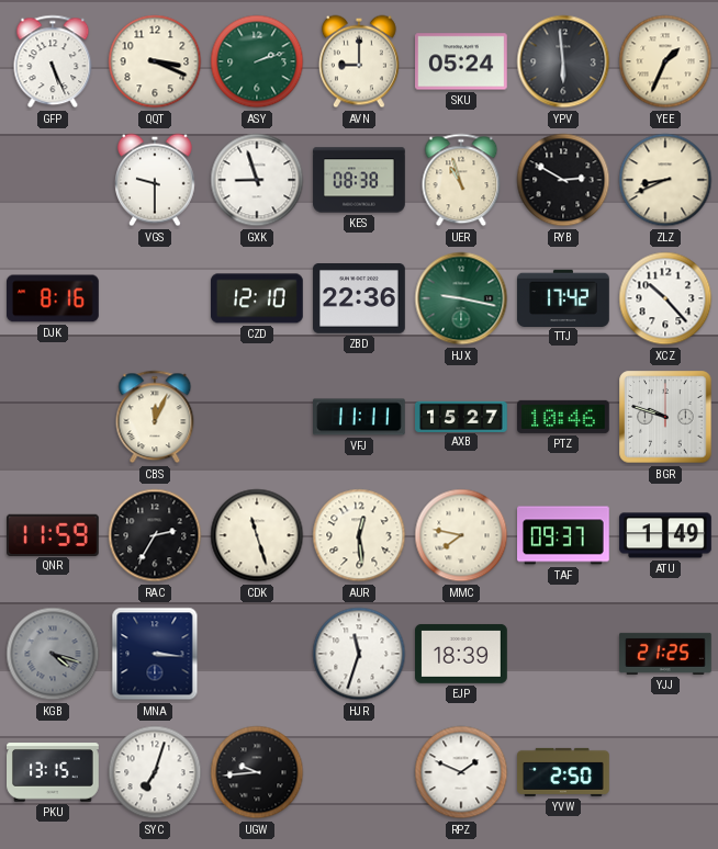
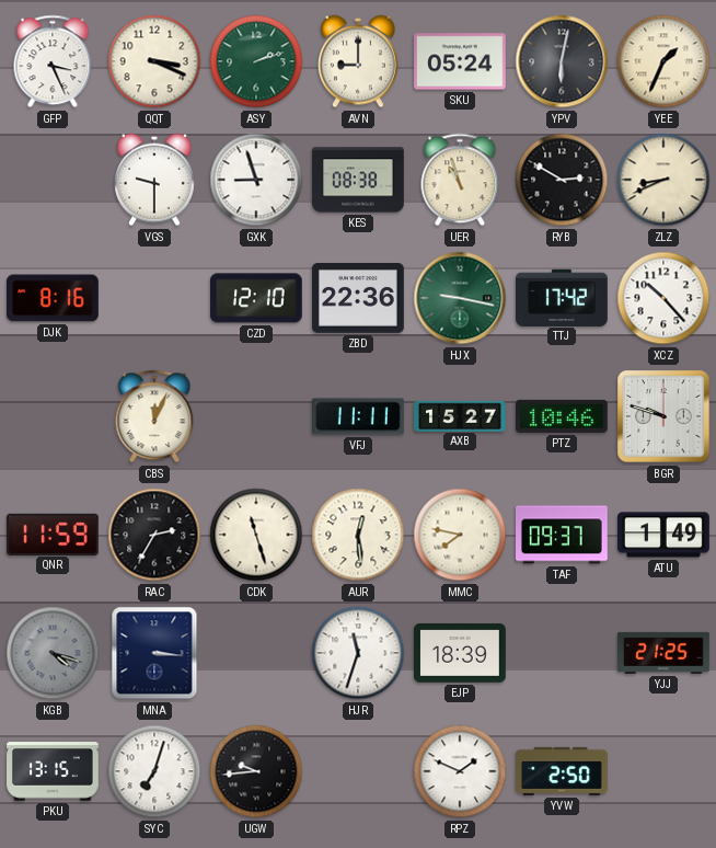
GFP: 5:26 -> 3:26
YPV: 5:59 -> 6:02
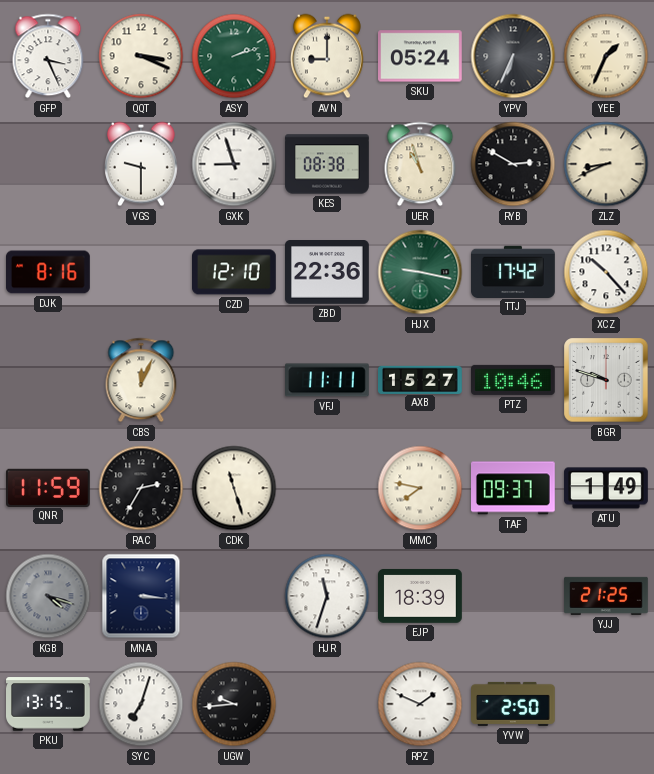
YPV: 6:02 -> 6:34
AUR: 12:29 -> none
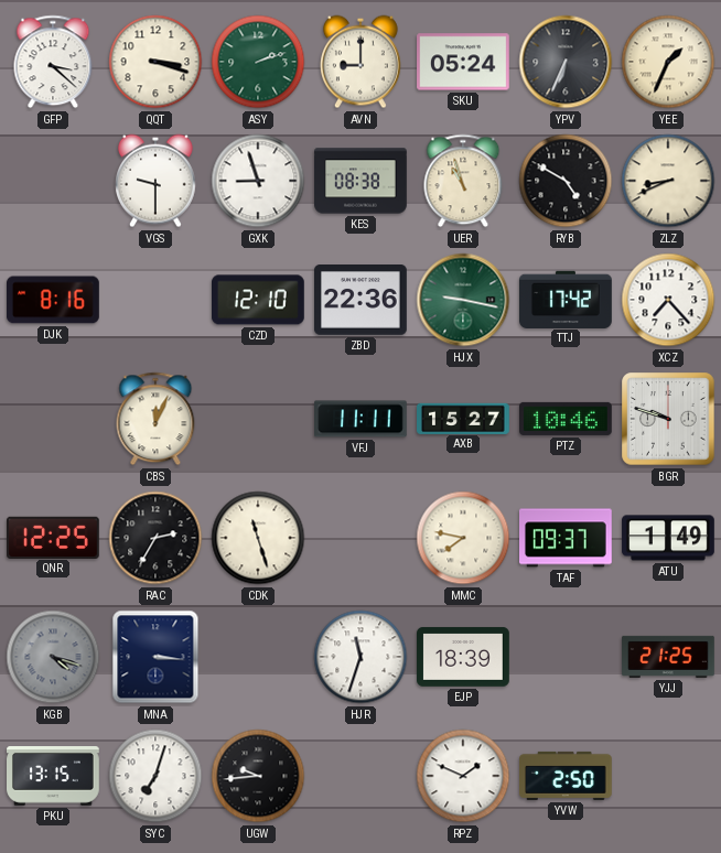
GFP: 3:26 -> 3:22
QQT: 3:19 -> 3:18
RYB: 2:50 -> 4:50
XCZ: 10:23 -> 7:23
QNR: 11:59 -> 12:25
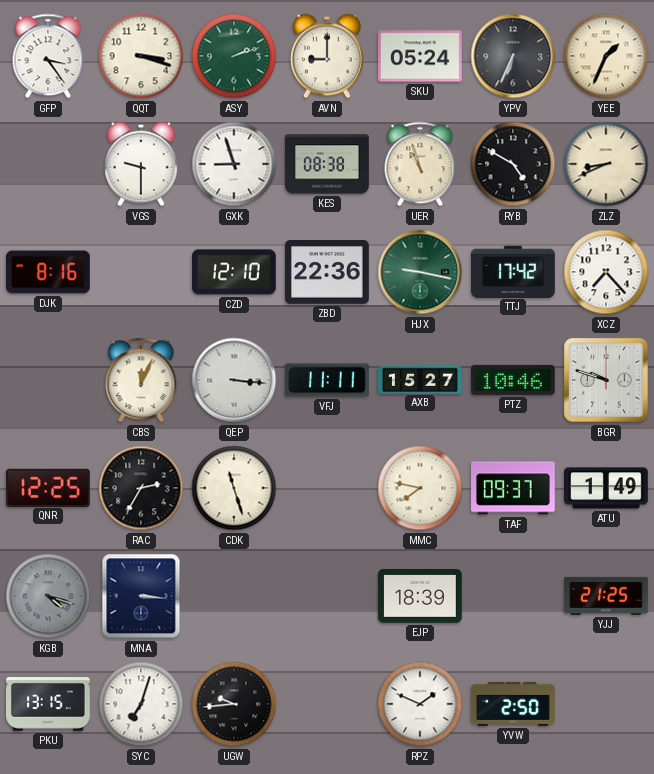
GFP: 3:22 -> 3:24
QEP: none -> 3:16
HJR: 11:33 -> none
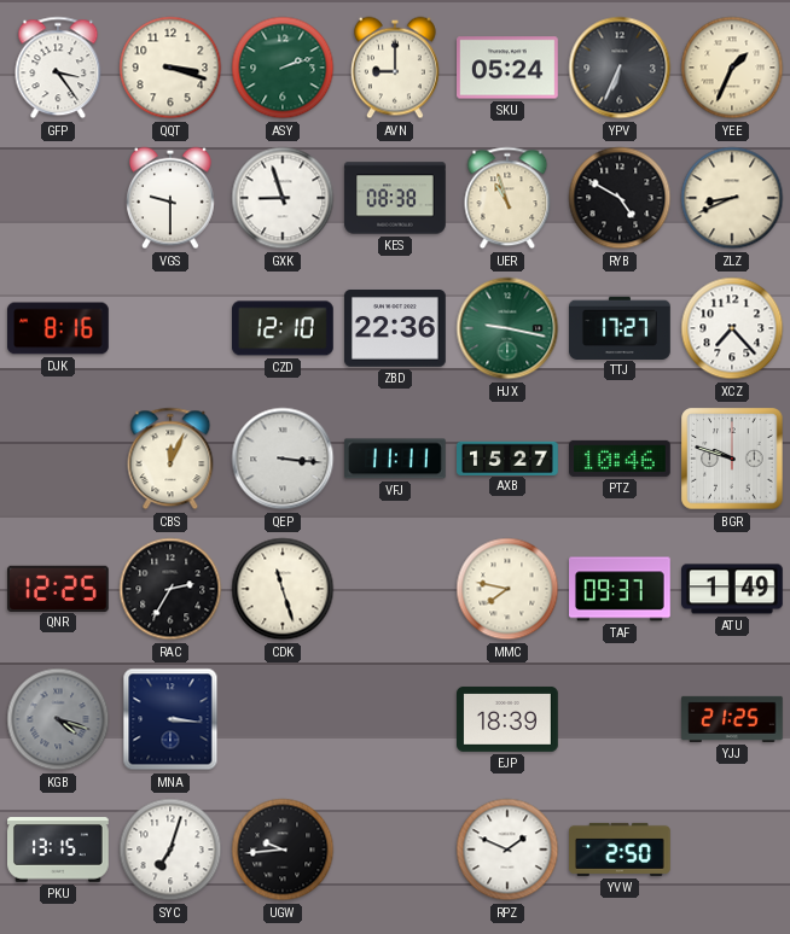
TTJ: 17:42 -> 17:27
